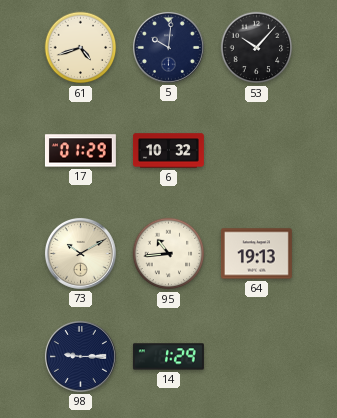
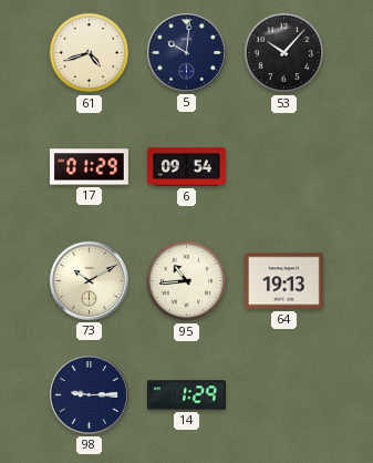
6: 10:32 -> 09:54
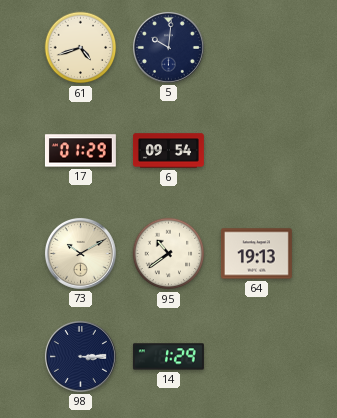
53: 10:07 -> none
95: 10:44 -> 10:39
98: 9:15 -> 3:15
